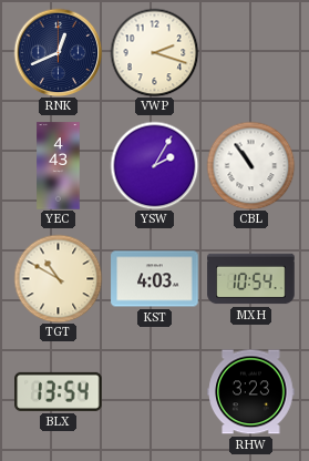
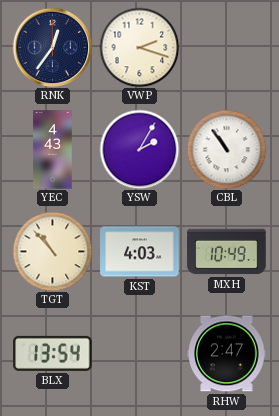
RNK: 12:41 -> 12:36
TGT: 10:50 -> 10:53
MXH: 10:54 -> 10:49
RHW: 3:23 -> 2:47
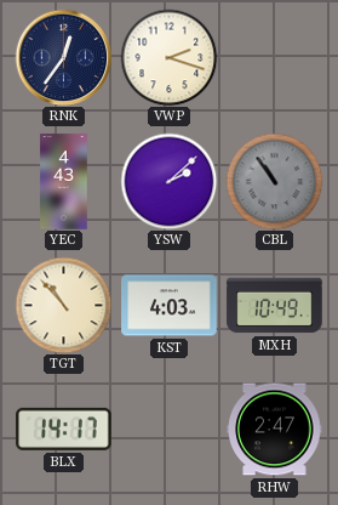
YSW: 2:05 -> 2:08
CBL dial: white -> grey
BLX: 13:54 -> 14:17
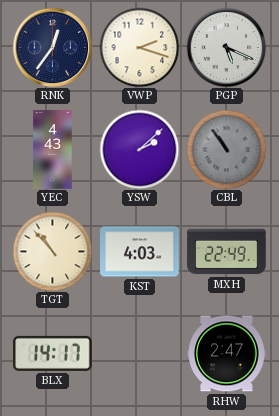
PGP: none -> 5:19
MXH: 10:49 -> 22:49
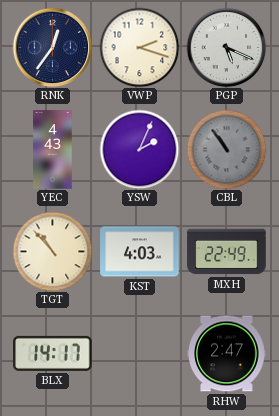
YSW: 2:08 -> 2:04
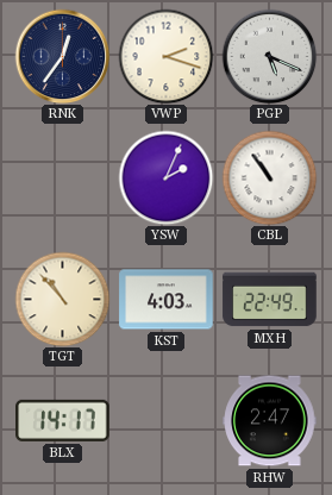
YEC: 4:43 -> none
CBL dial: grey -> white
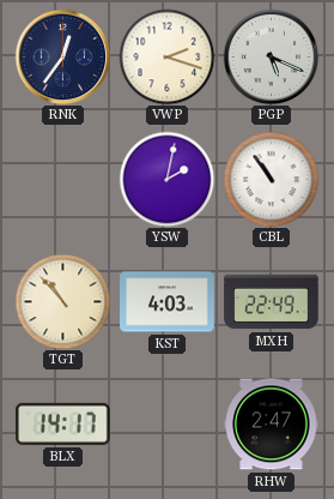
YSW: 2:04 -> 2:02
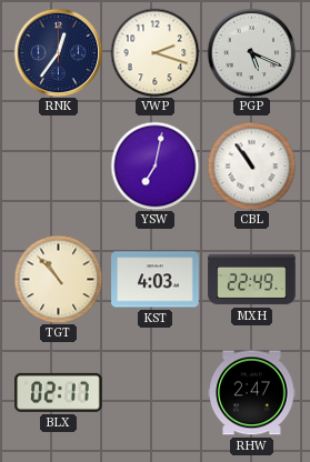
YSW: 2:02 -> 7:02
BLX: 14:17 -> 02:17
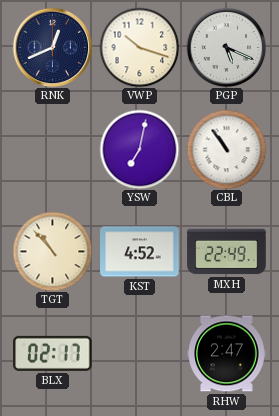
RNK: 12:36 -> 12:41
VWP: 2:18 -> 10:18
KST: 4:03 -> 4:52
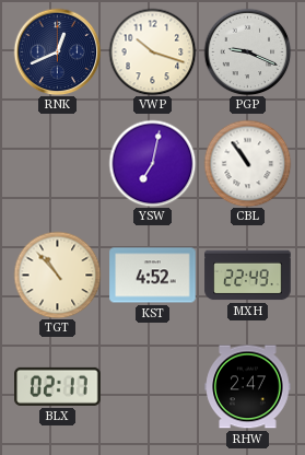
PGP: 5:19 -> 9:19
